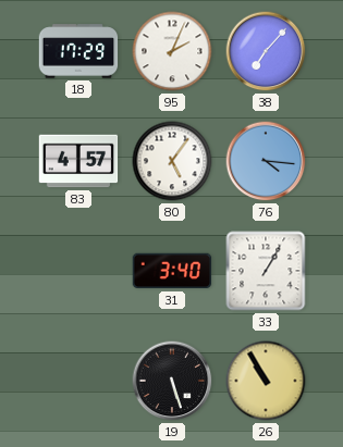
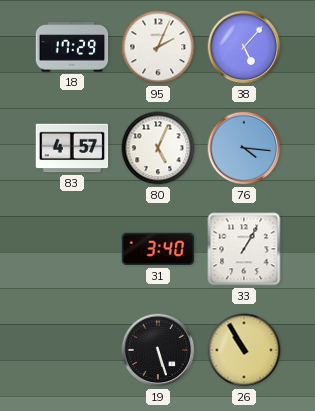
38: 7:07 -> 5:07
80: 5:06 -> 5:04
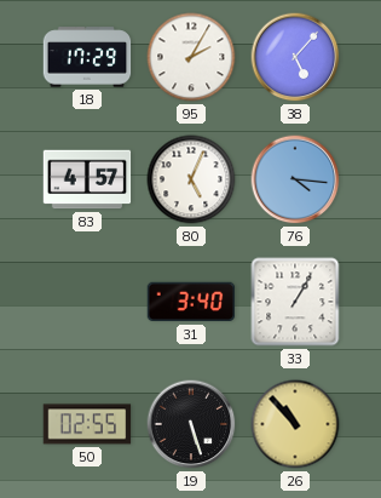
95: 2:04 -> 2:05
50: none -> 02:55
26: 10:55 -> 10:53
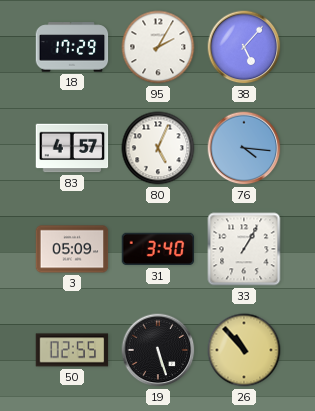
3: none -> 05:09
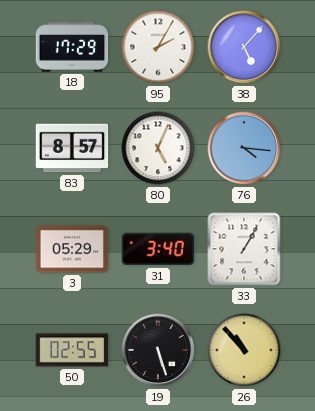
83: 4:57 -> 8:57
3: 05:09 -> 05:29
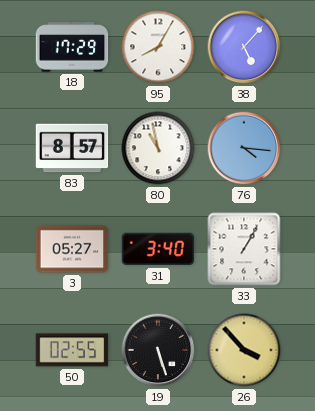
95: 2:05 -> 8:05
80: 5:04 -> 10:58
3: 05:29 -> 05:27
26: 10:53 -> 3:53
